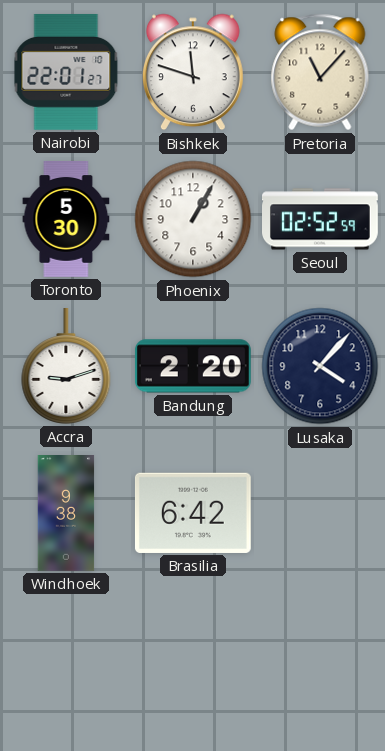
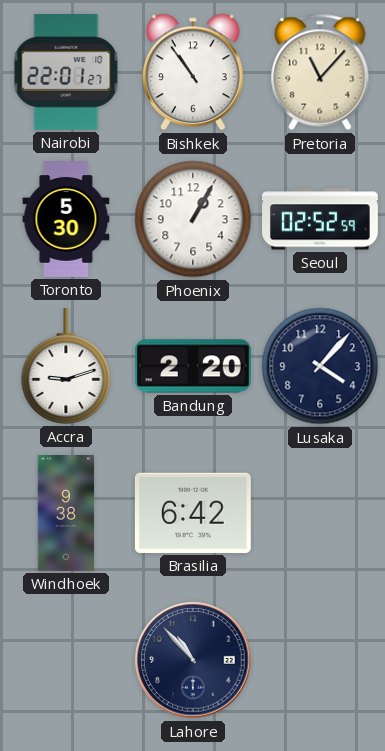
Bishkek: 11:48 -> 10:54
Lahore: none -> 10:53
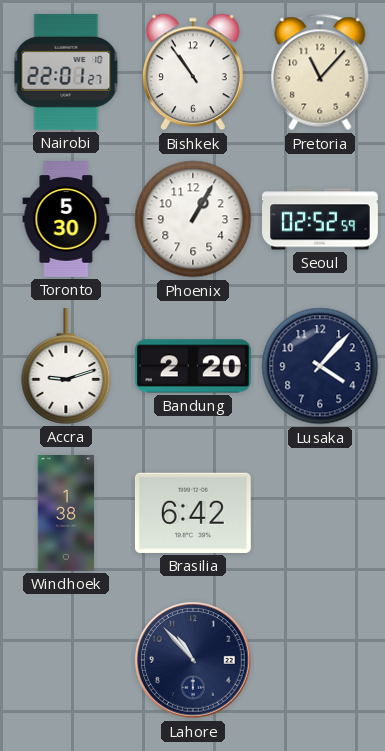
Windhoek: 9:38 -> 1:38
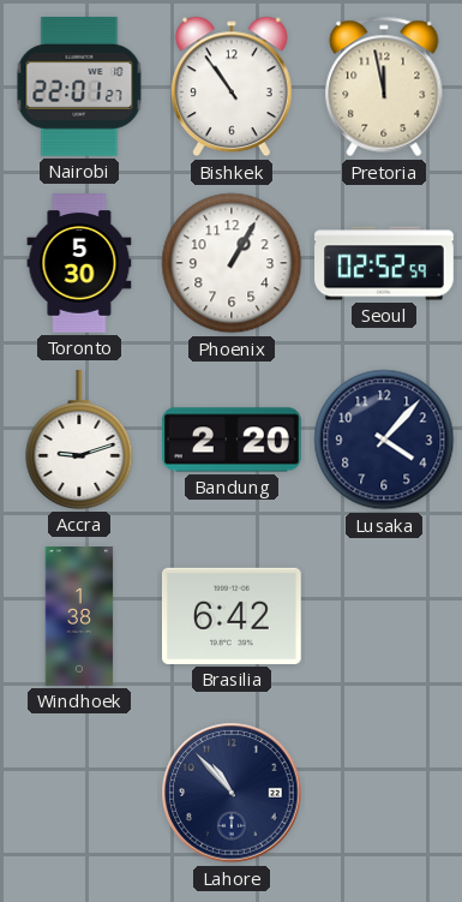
Pretoria: 11:07 -> 11:58
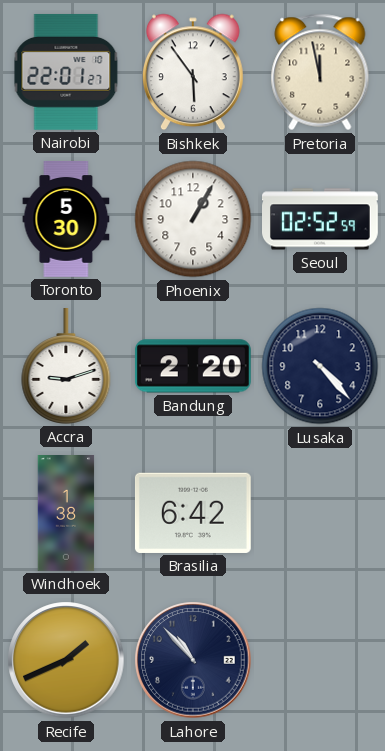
Bishkek: 10:54 -> 5:54
Lusaka: 4:07 -> 4:23
Recife: none -> 1:41
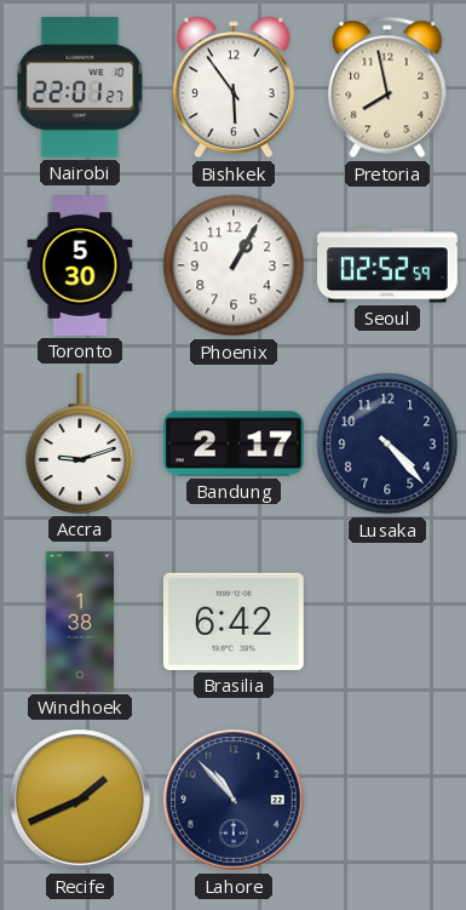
Pretoria: 11:58 -> 7:58
Bandung: 2:20 -> 2:17
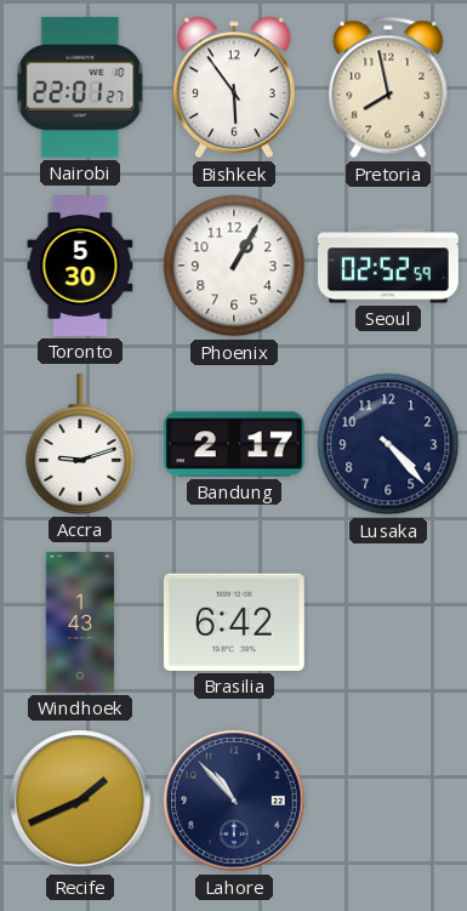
Windhoek: 1:38 -> 1:43
